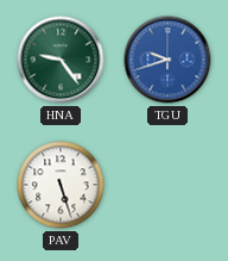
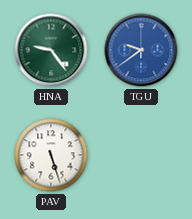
TGU: 9:42 -> 9:39
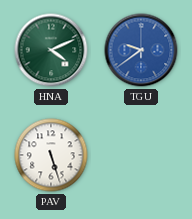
HNA: 9:24 -> 4:11
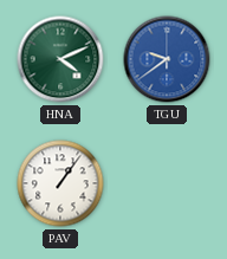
PAV: 5:27 -> 1:06
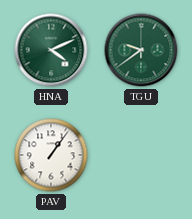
TGU dial: blue -> green
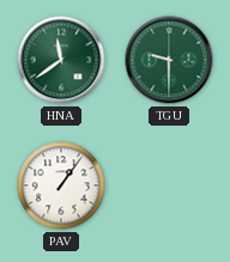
HNA: 4:11 -> 11:39
TGU: 9:39 -> 9:30
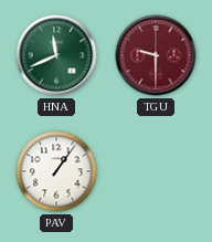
HNA: 11:39 -> 11:41
TGU dial: green -> burgundy
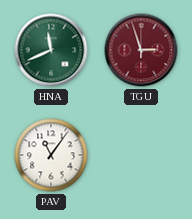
TGU: 9:30 -> 2:57
PAV: 1:06 -> 11:06
